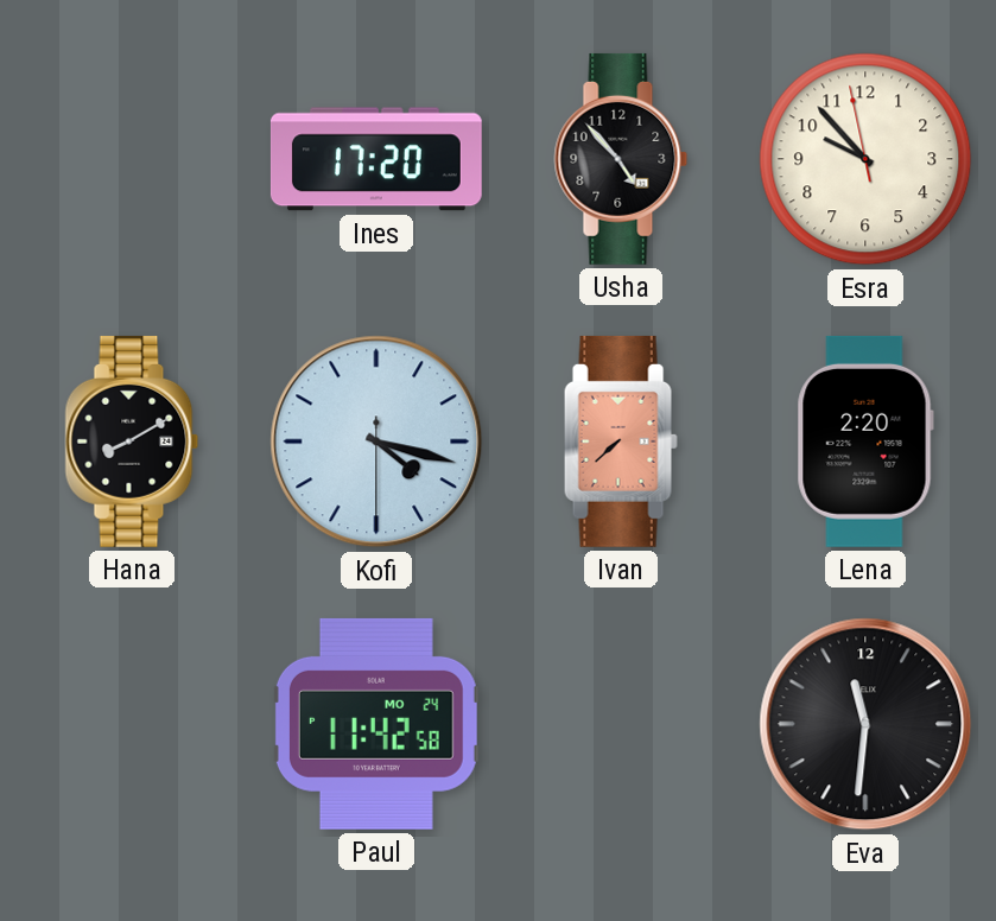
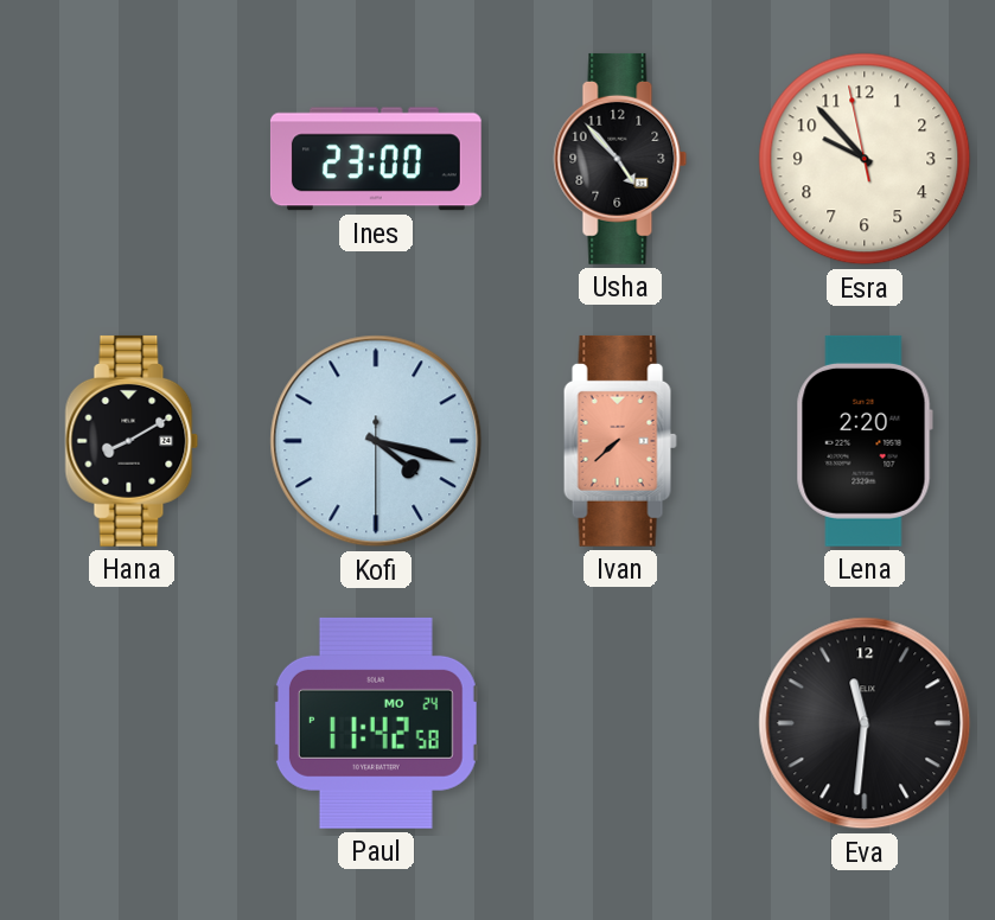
Ines: 17:20 -> 23:00
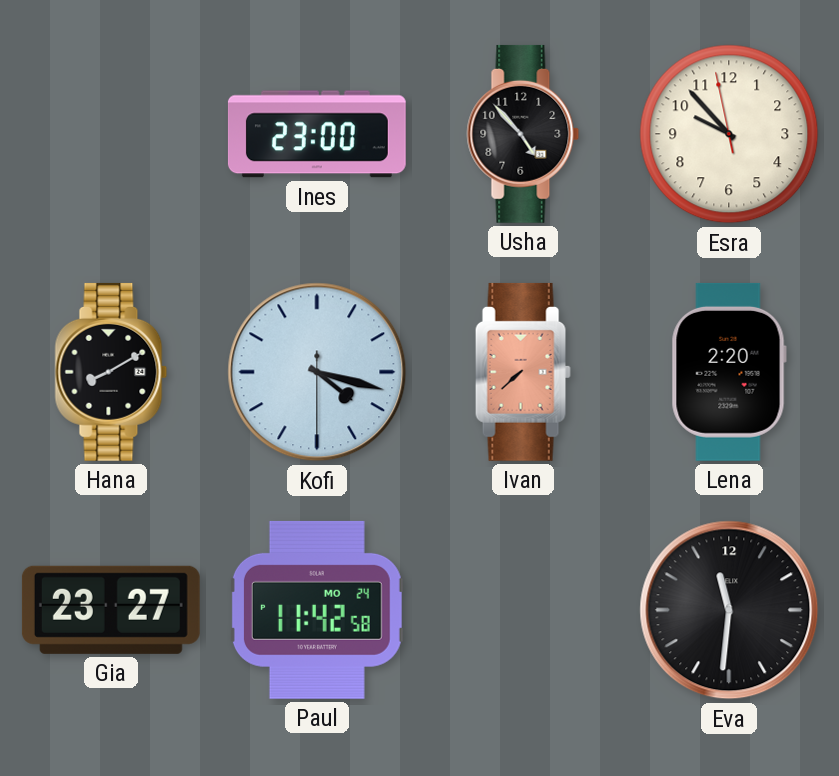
Gia: none -> 23:27
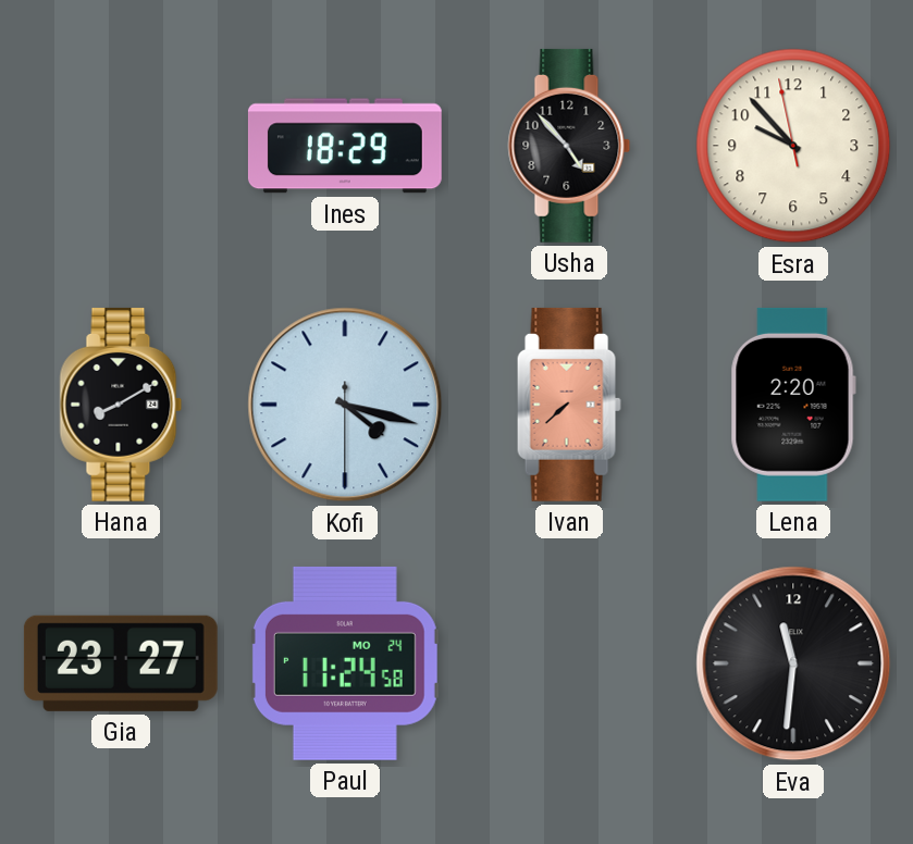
Ines: 23:00 -> 18:29
Paul: 11:42 -> 11:24
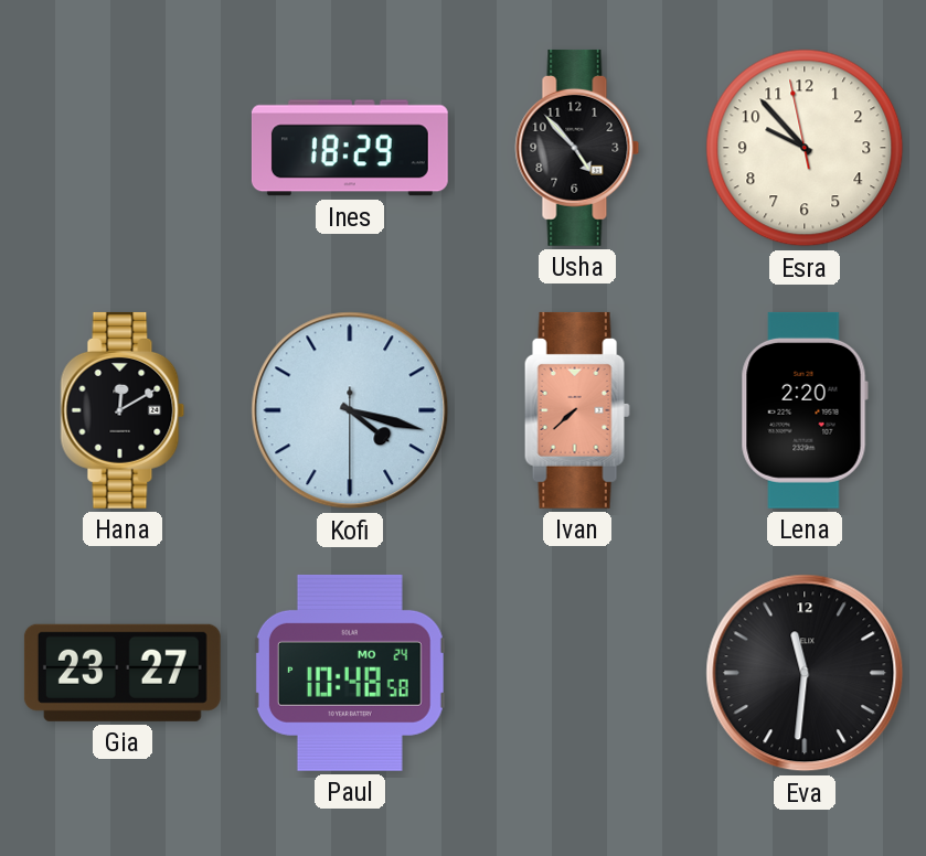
Hana: 8:10 -> 12:10
Paul: 11:24 -> 10:48
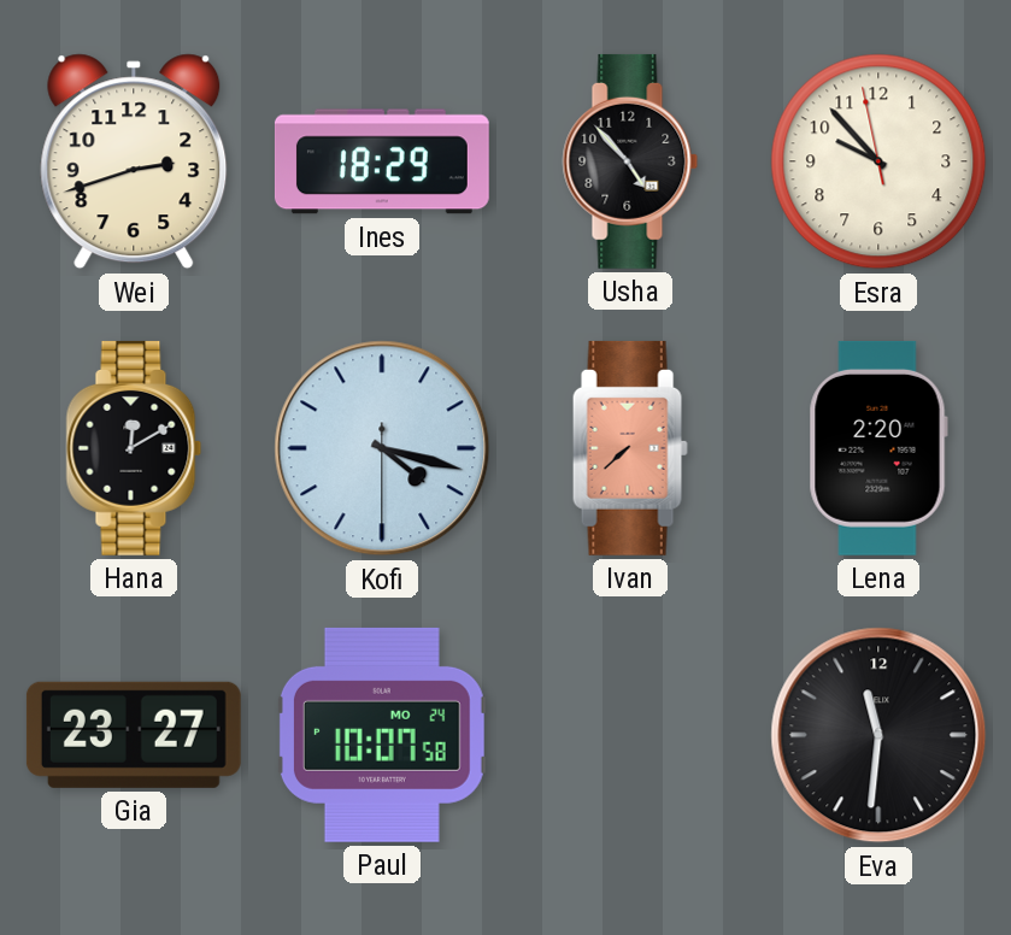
Wei: none -> 2:42
Paul: 10:48 -> 10:07
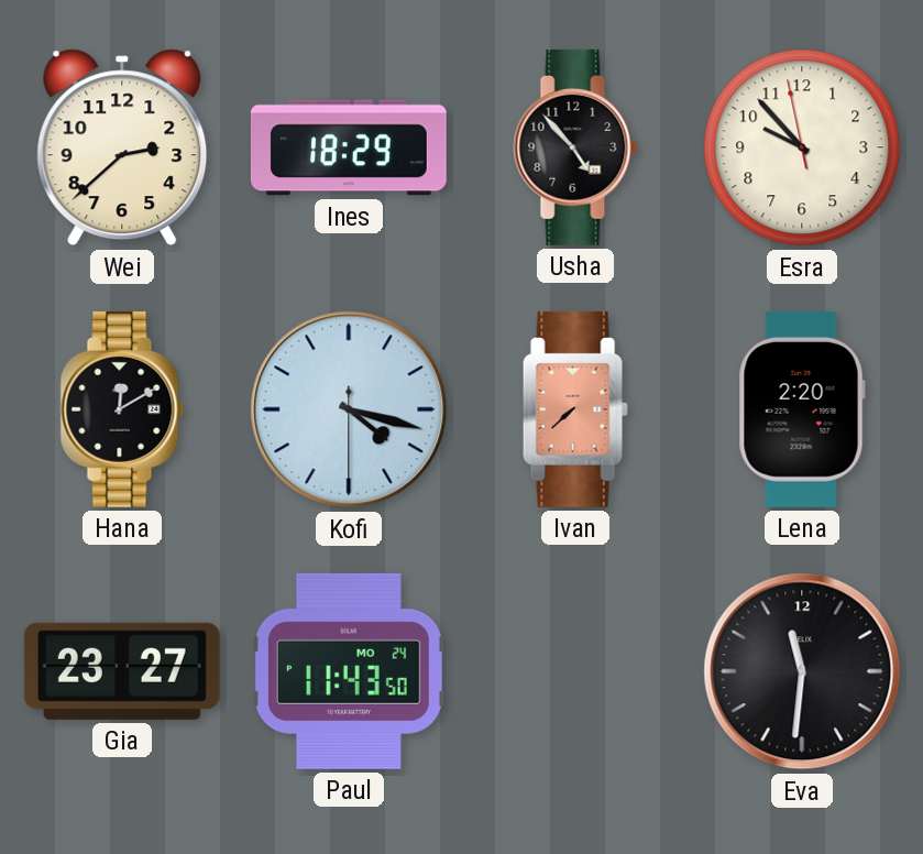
Wei: 2:42 -> 2:38
Paul: 10:07 -> 11:43
